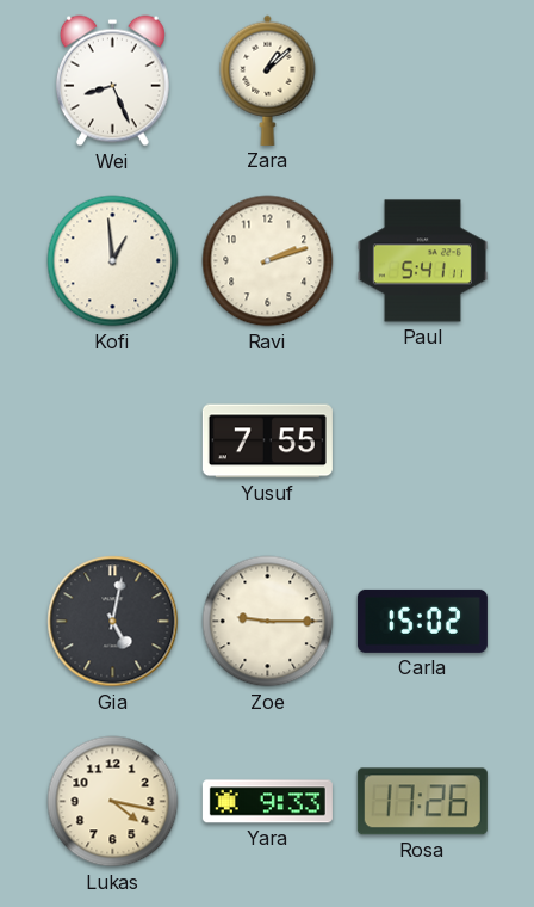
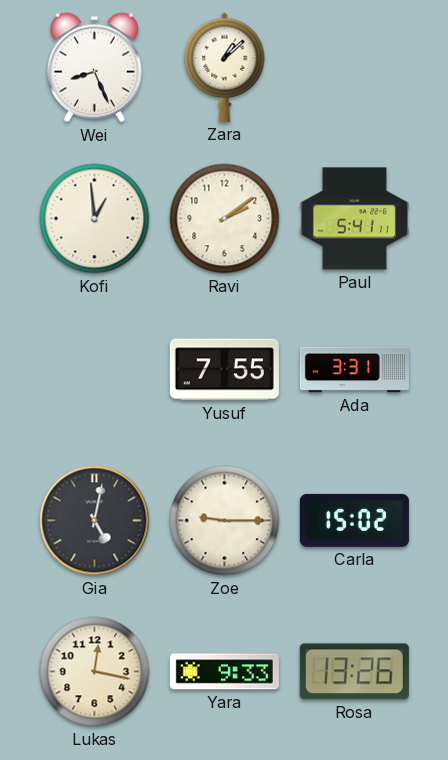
Ravi: 2:12 -> 2:09
Ada: none -> 3:31
Lukas: 4:17 -> 12:17
Rosa: 17:26 -> 13:26
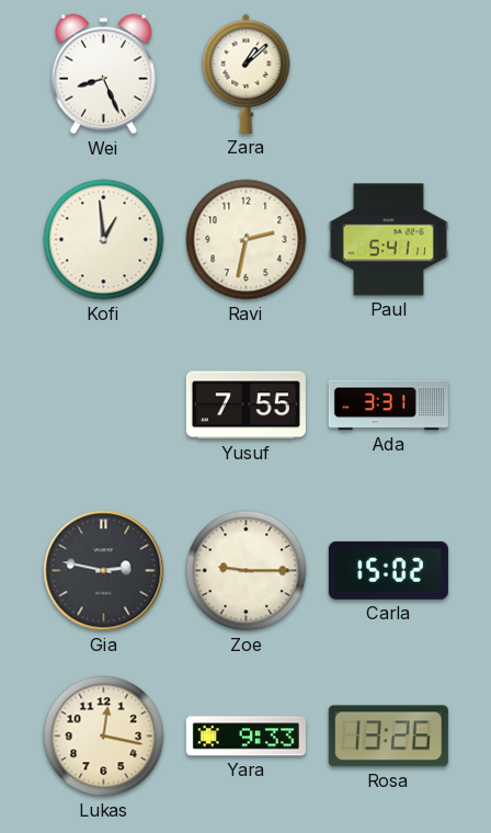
Ravi: 2:09 -> 2:32
Gia: 5:02 -> 2:47
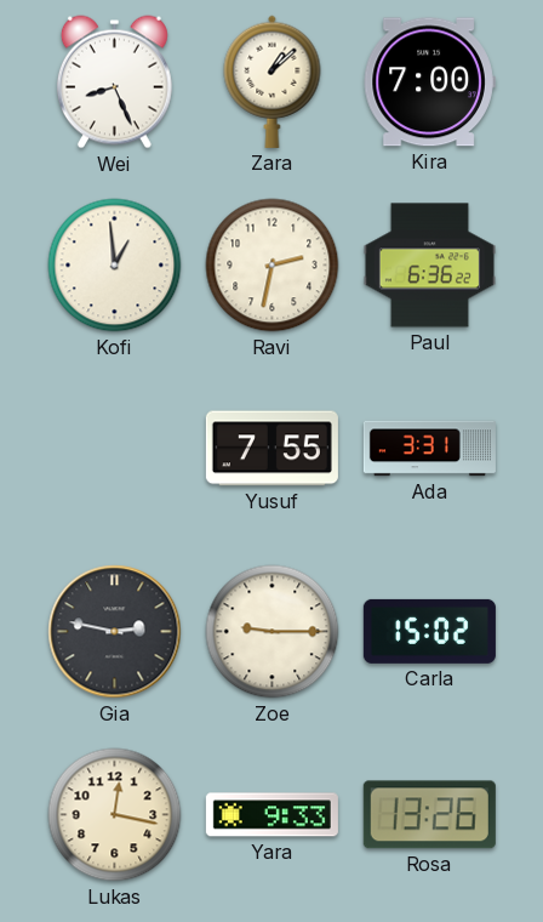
Kira: none -> 7:00
Paul: 5:41 -> 6:36
